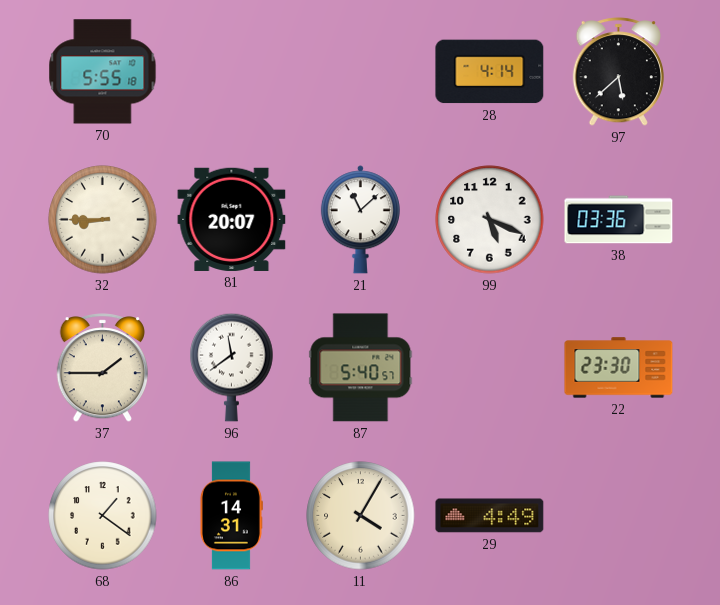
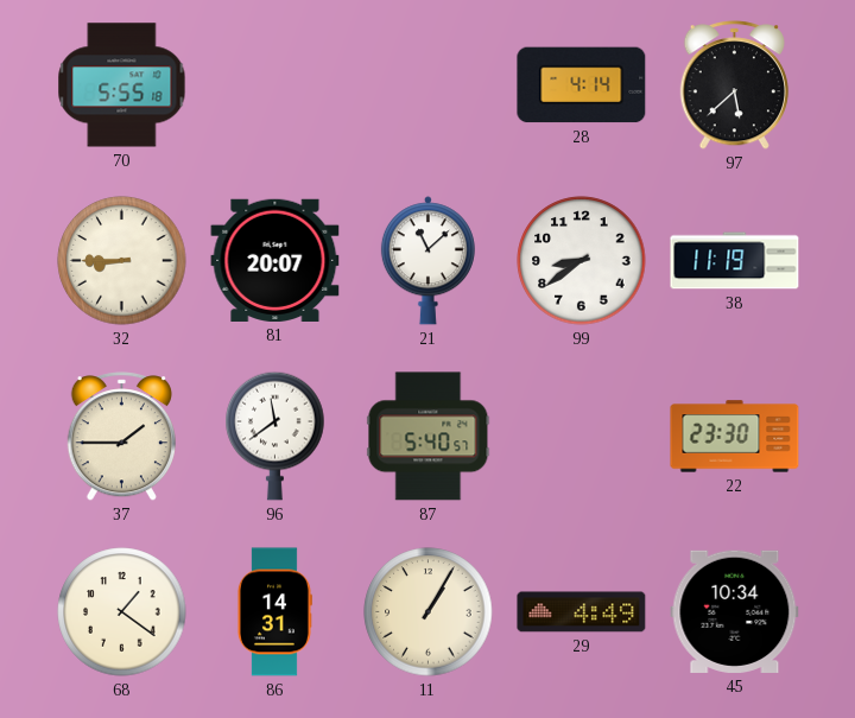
99: 5:19 -> 8:39
38: 03:36 -> 11:19
11: 4:05 -> 1:05
45: none -> 10:34
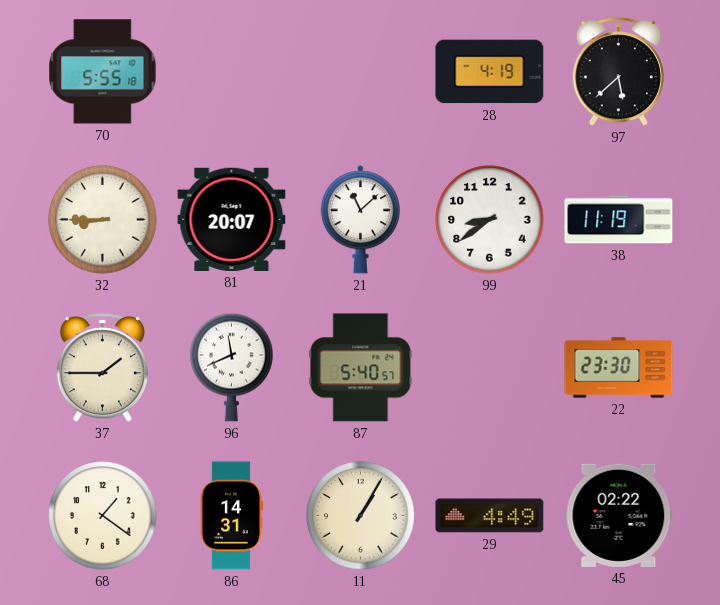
28: 4:14 -> 4:19
96: 11:39 -> 11:41
45: 10:34 -> 02:22
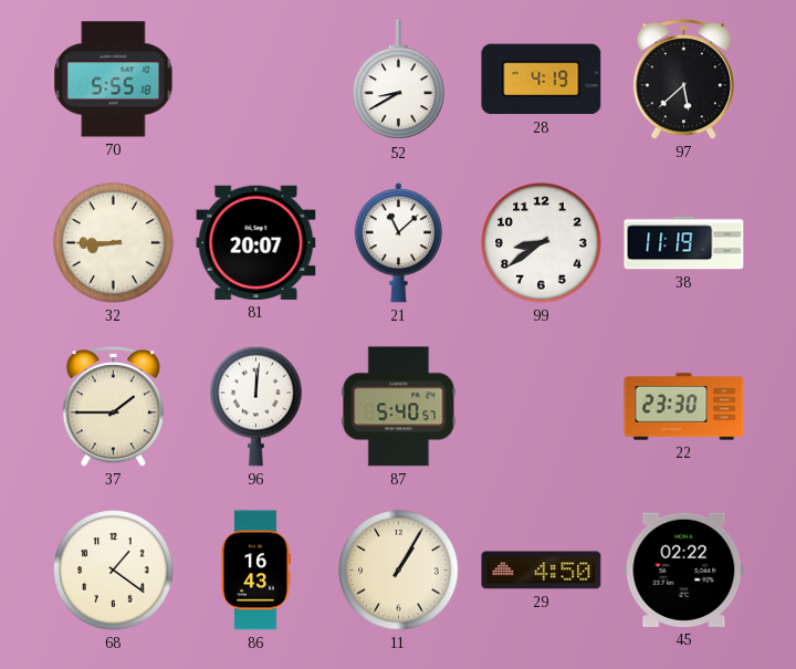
52: none -> 8:40
96: 11:41 -> 12:01
86: 14:31 -> 16:43
29: 4:49 -> 4:50
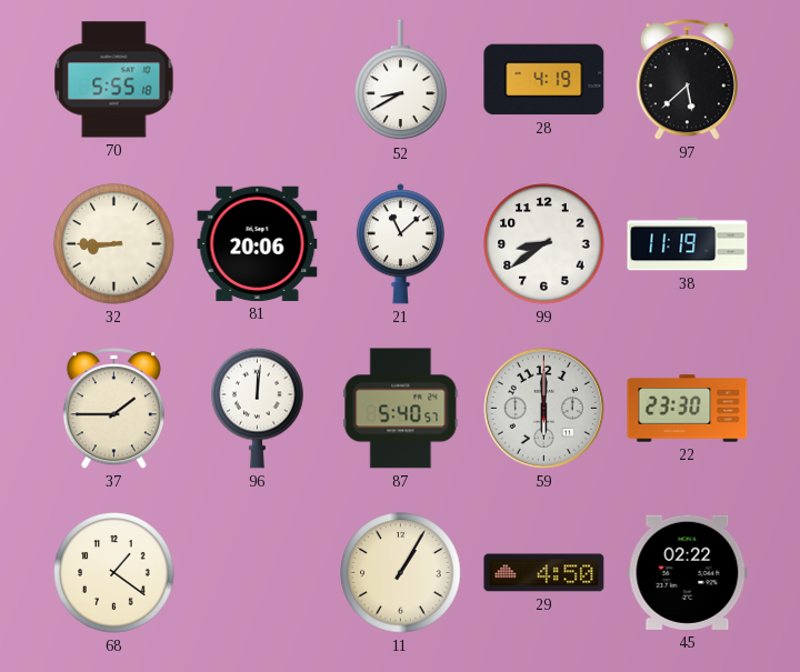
81: 20:07 -> 20:06
59: none -> 6:00
86: 16:43 -> none
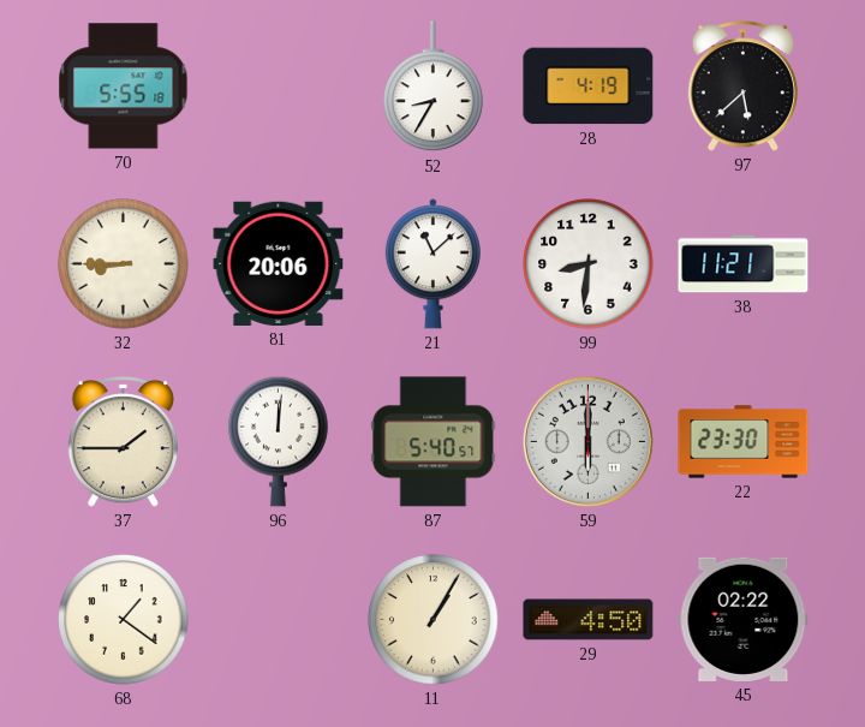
52: 8:40 -> 8:35
99: 8:39 -> 8:31
38: 11:19 -> 11:21
